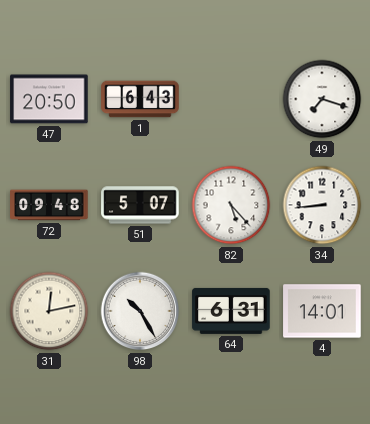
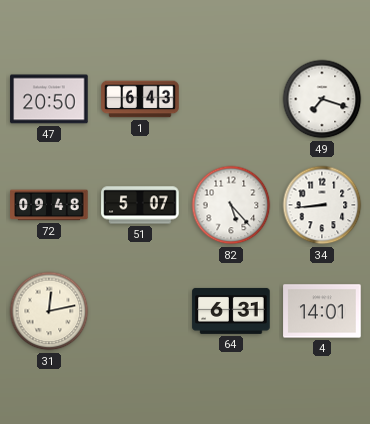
98: 10:25 -> none
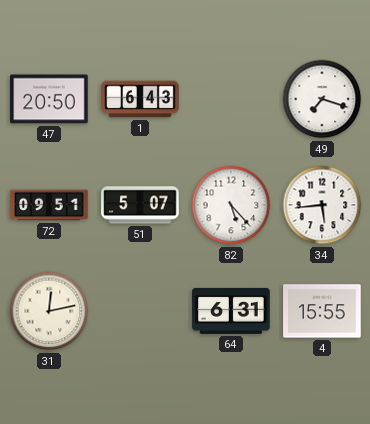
72: 09:48 -> 09:51
34: 8:44 -> 5:44
4: 14:01 -> 15:55
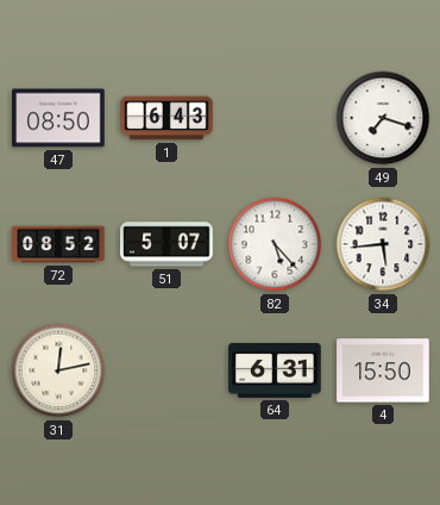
47: 20:50 -> 08:50
72: 09:51 -> 08:52
4: 15:55 -> 15:50
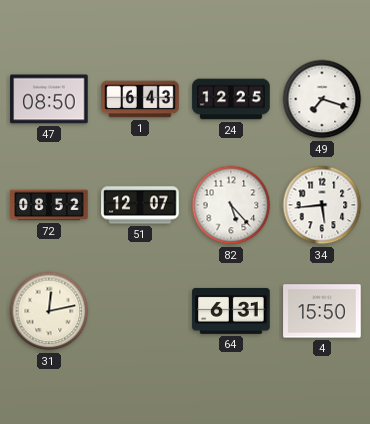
24: none -> 12:25
51: 5:07 -> 12:07
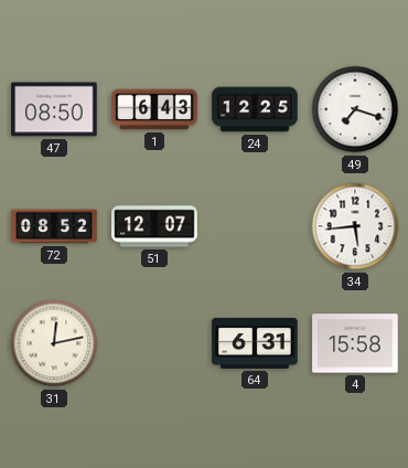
82: 5:23 -> none
4: 15:50 -> 15:58
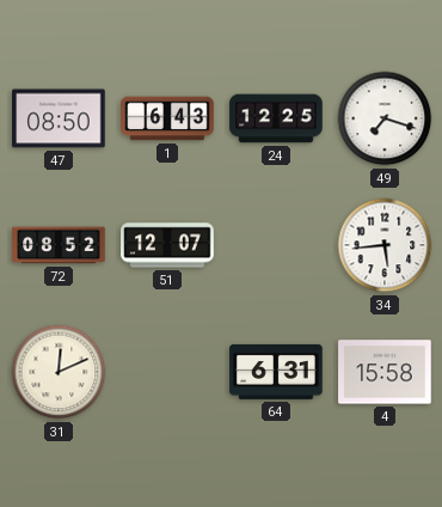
31: 12:13 -> 12:11
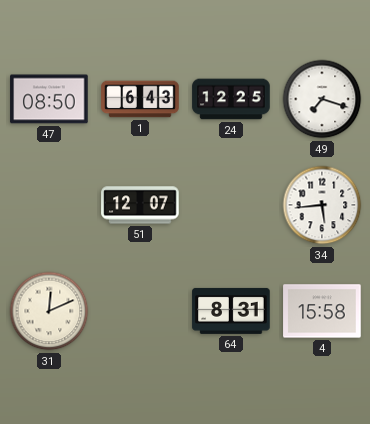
72: 08:52 -> none
64: 6:31 -> 8:31
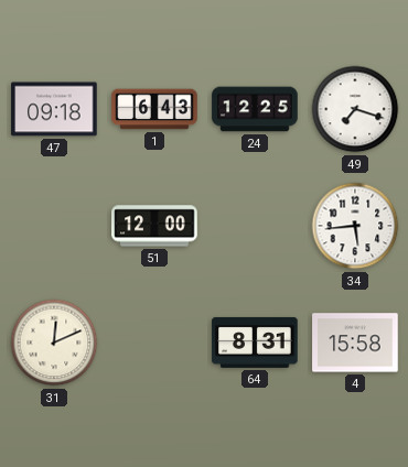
47: 08:50 -> 09:18
51: 12:07 -> 12:00
